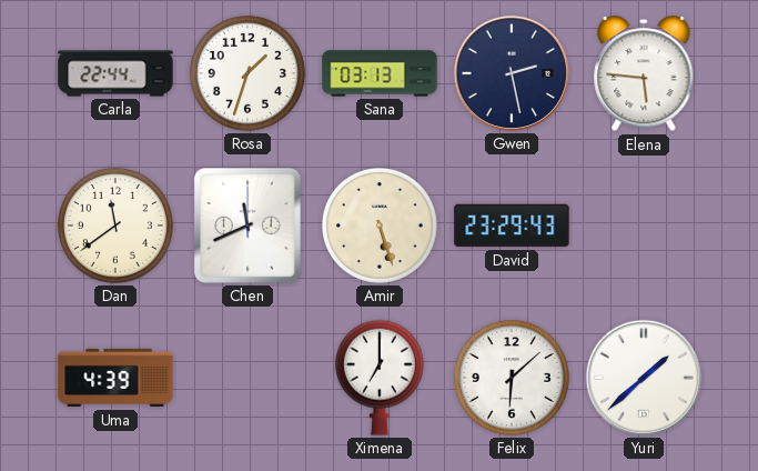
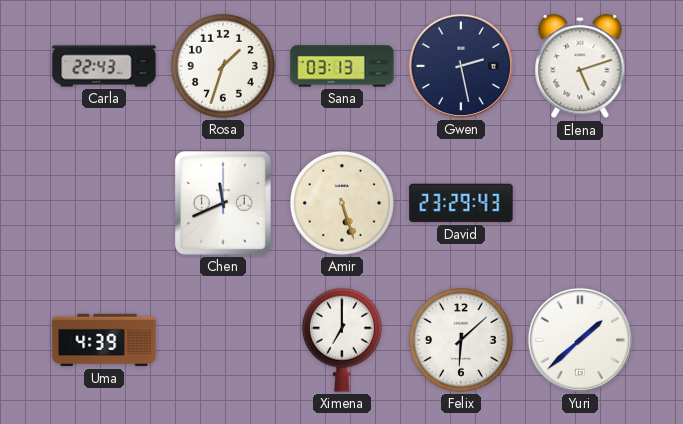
Carla: 22:44 -> 22:43
Elena: 5:46 -> 5:12
Dan: 11:39 -> none
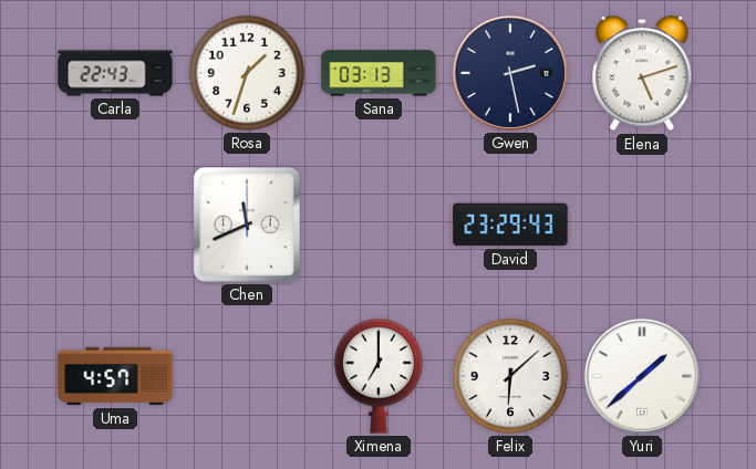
Amir: 5:27 -> none
Uma: 4:39 -> 4:57
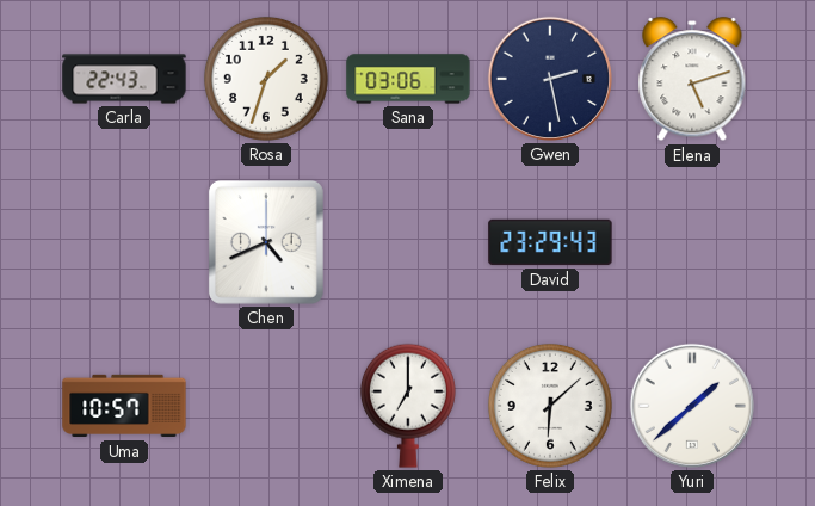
Sana: 03:13 -> 03:06
Chen: 11:41 -> 4:41
Uma: 4:57 -> 10:57
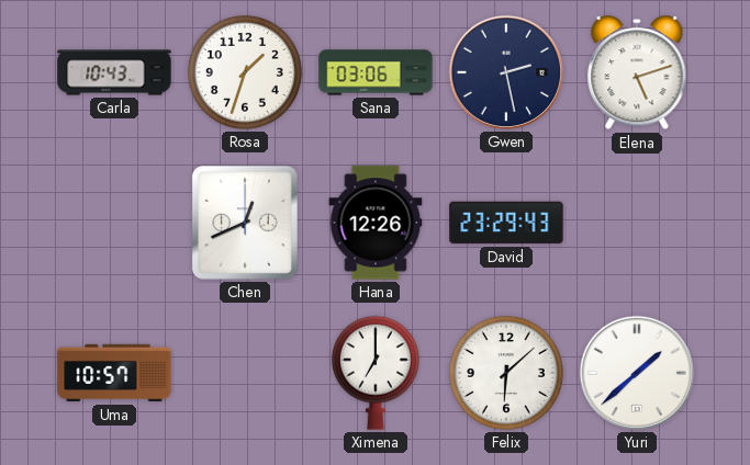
Carla: 22:43 -> 10:43
Chen: 4:41 -> 12:41
Hana: none -> 12:26
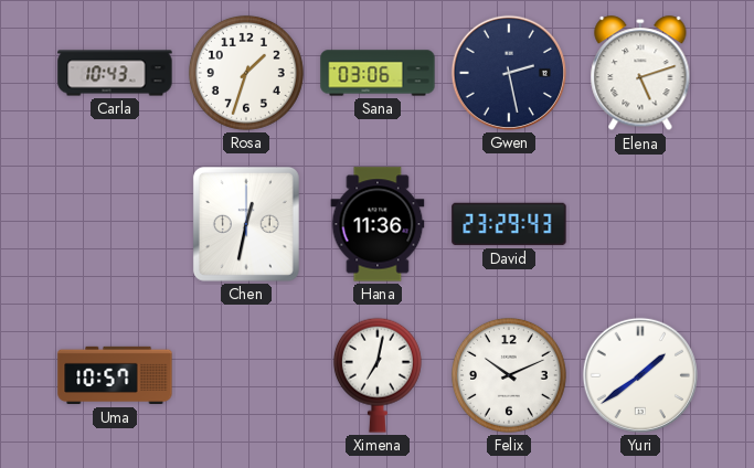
Chen: 12:41 -> 12:32
Hana: 12:26 -> 11:36
Ximena: 7:00 -> 7:02
Felix: 6:08 -> 10:11
Yuri: 1:38 -> 1:39
